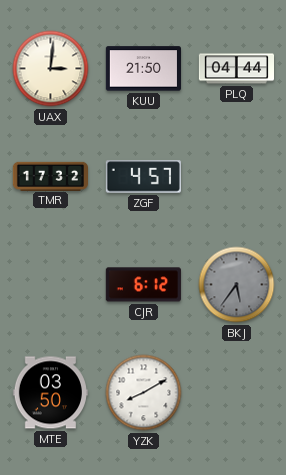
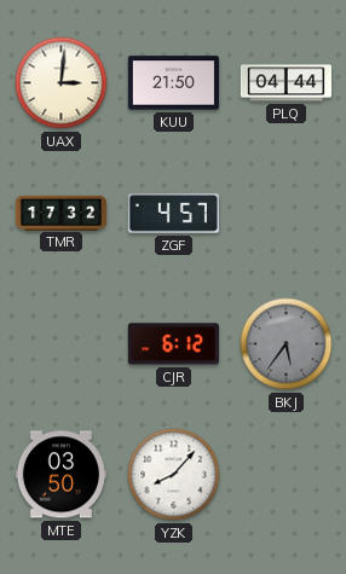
YZK: 8:10 -> 8:07
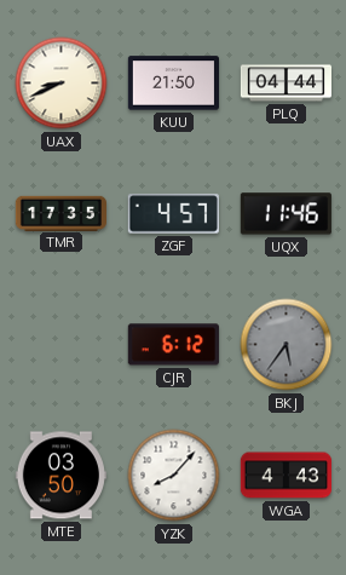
UAX: 3:01 -> 8:41
TMR: 17:32 -> 17:35
UQX: none -> 11:46
WGA: none -> 4:43
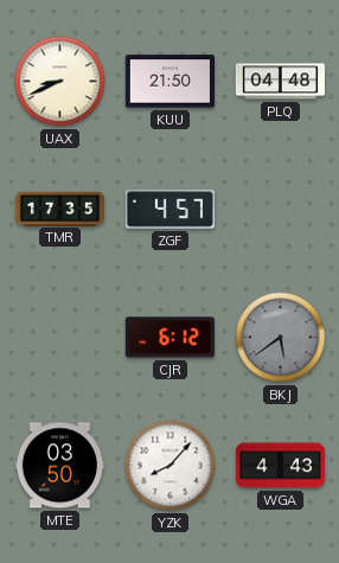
PLQ: 04:44 -> 04:48
UQX: 11:46 -> none
BKJ: 5:36 -> 5:39
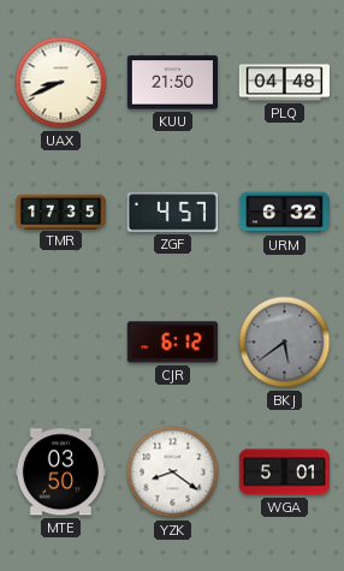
URM: none -> 6:32
YZK: 8:07 -> 8:21
WGA: 4:43 -> 5:01
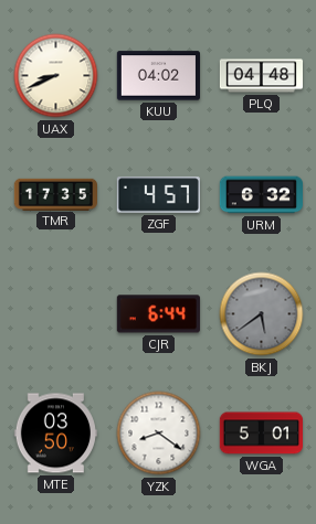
KUU: 21:50 -> 04:02
CJR: 6:12 -> 6:44
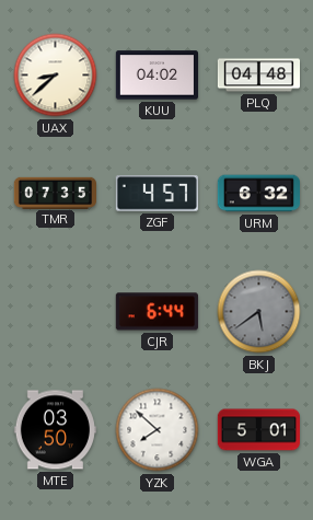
UAX: 8:41 -> 8:38
TMR: 17:35 -> 07:35
YZK: 8:21 -> 7:52
